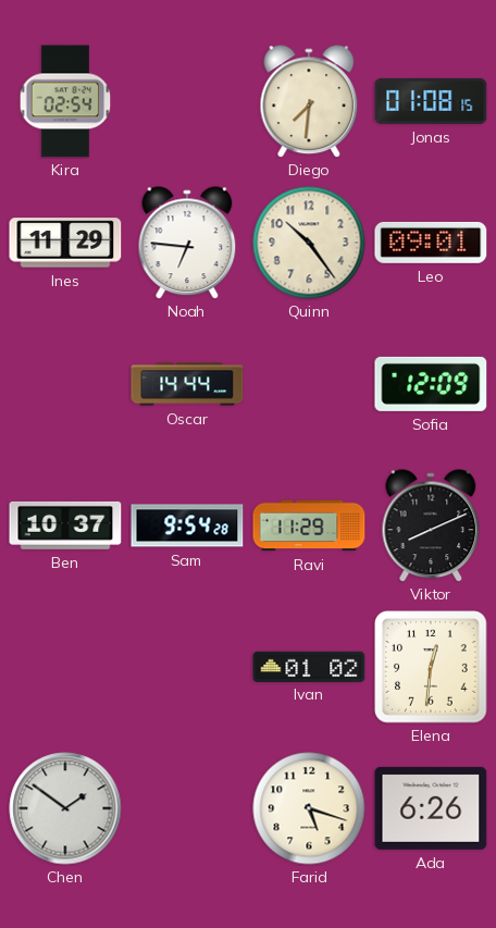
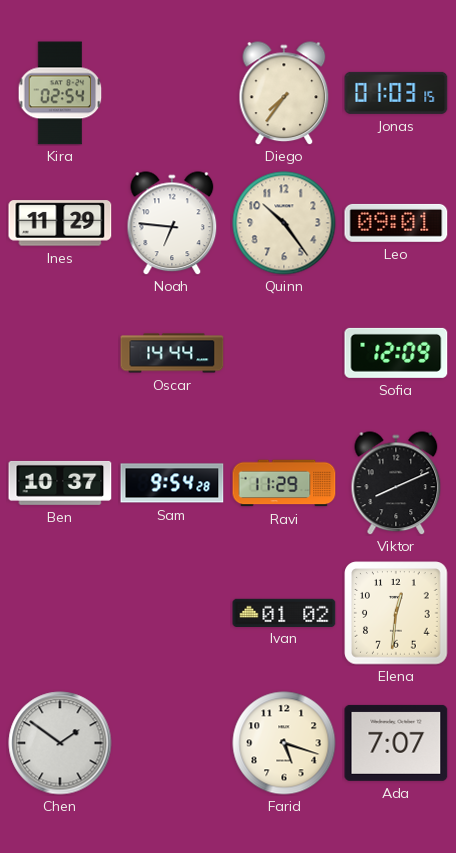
Diego: 7:31 -> 7:36
Jonas: 01:08 -> 01:03
Ada: 6:26 -> 7:07
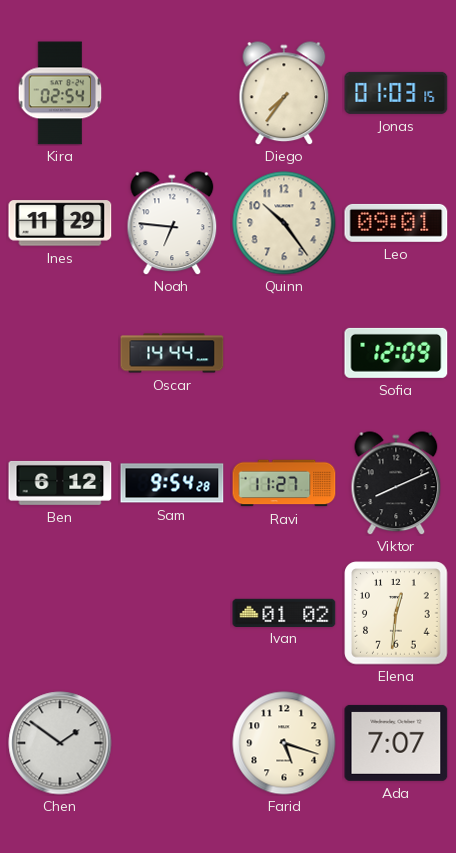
Ben: 10:37 -> 6:12
Ravi: 11:29 -> 11:27
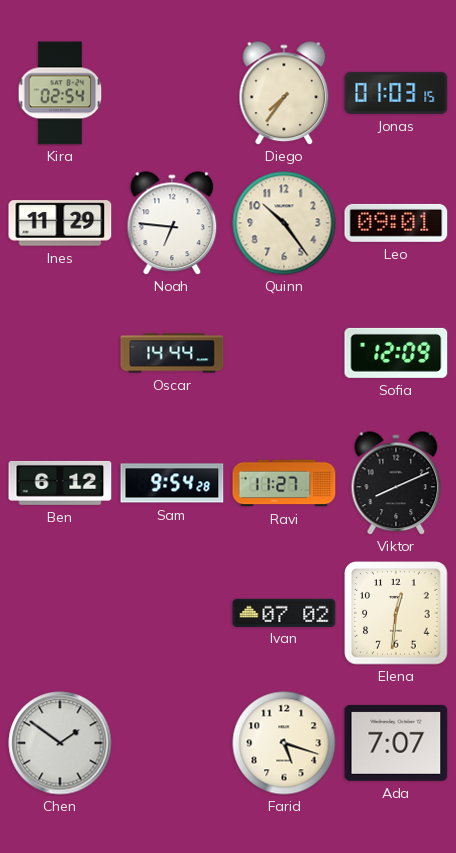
Ivan: 01:02 -> 07:02
